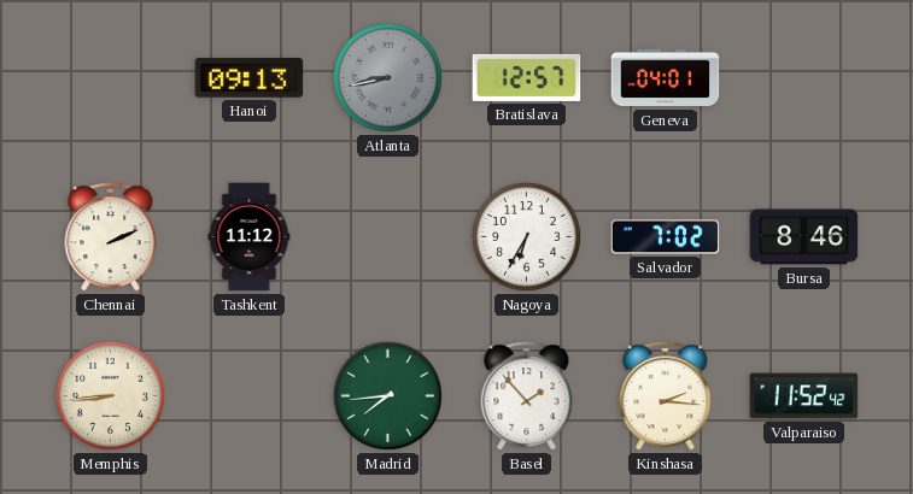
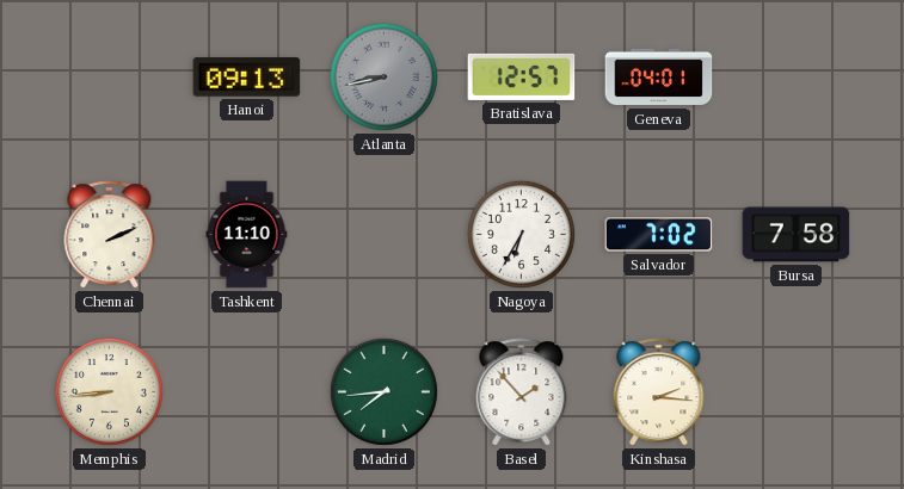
Tashkent: 11:12 -> 11:10
Bursa: 8:46 -> 7:58
Valparaiso: 11:52 -> none
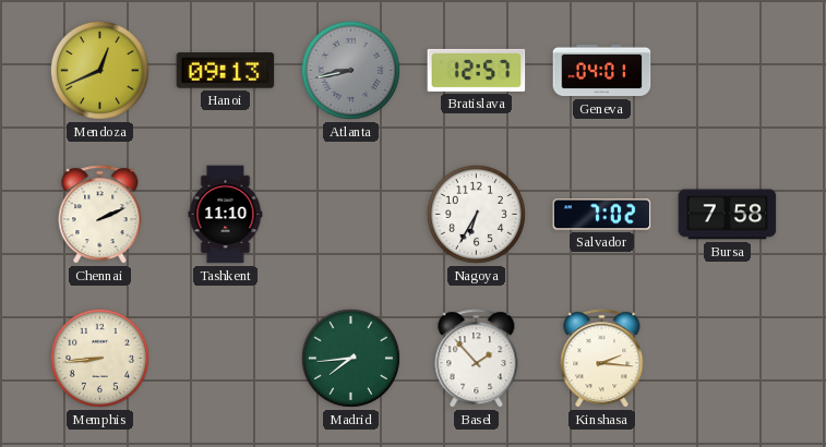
Mendoza: none -> 12:41
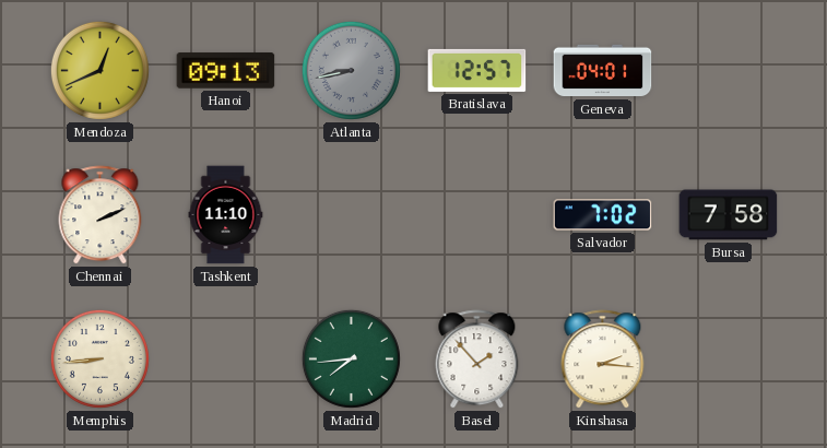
Nagoya: 6:35 -> none
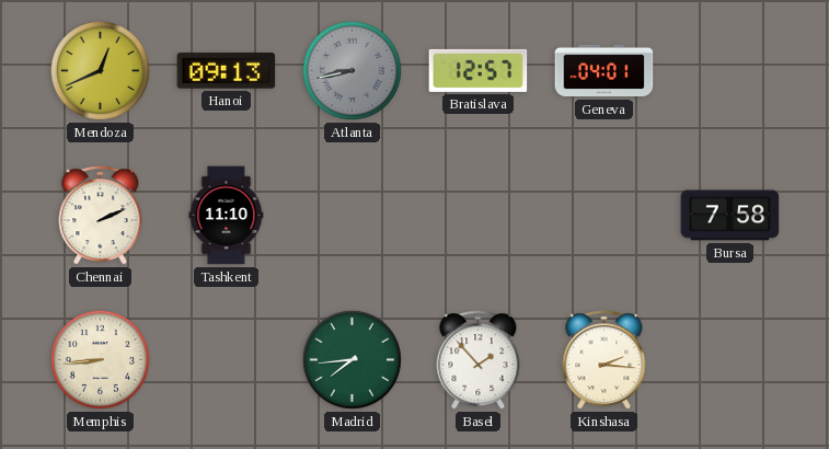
Salvador: 7:02 -> none
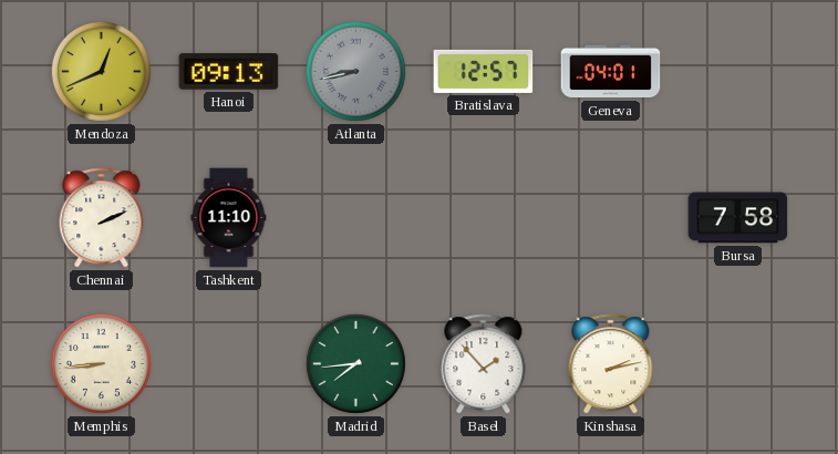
Kinshasa: 2:16 -> 2:13
